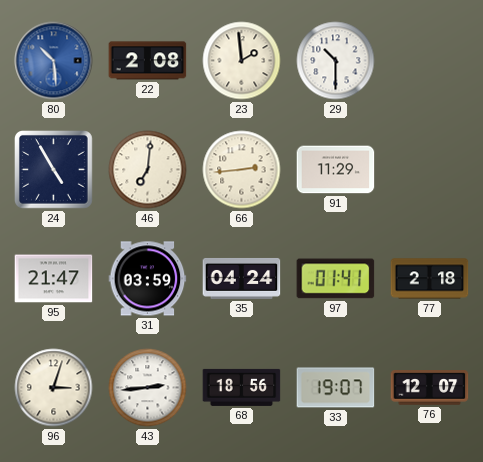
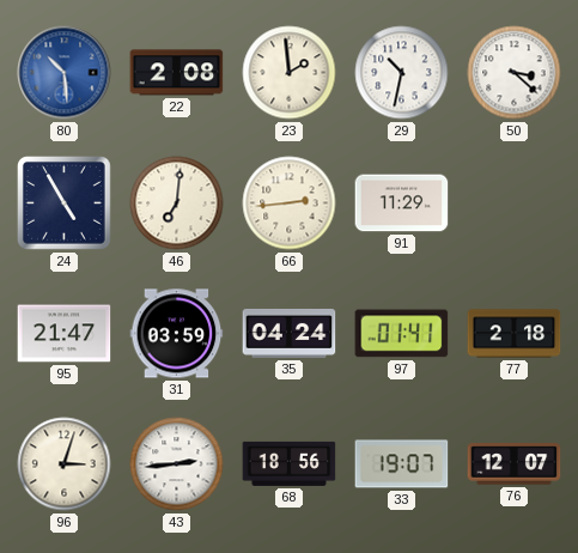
29: 10:30 -> 10:32
50: none -> 3:22
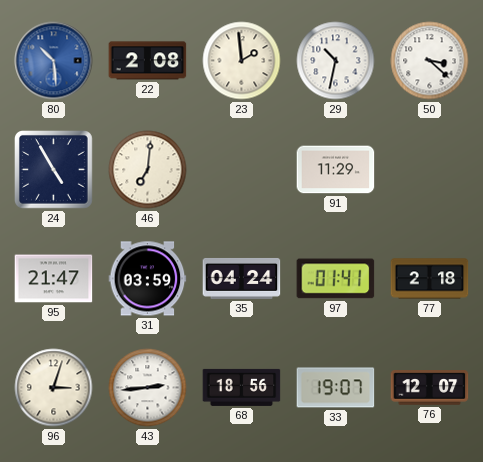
66: 2:44 -> none
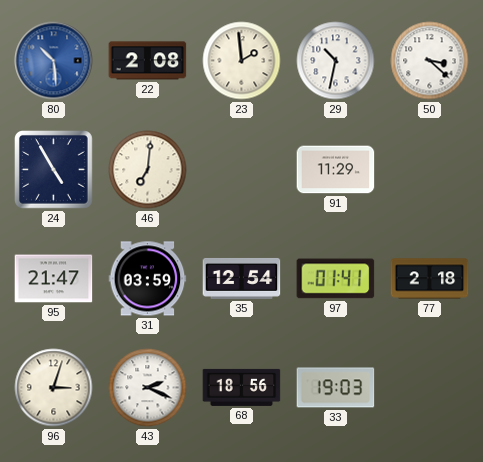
35: 04:24 -> 12:54
43: 2:44 -> 2:19
33: 19:07 -> 19:03
76: 12:07 -> none
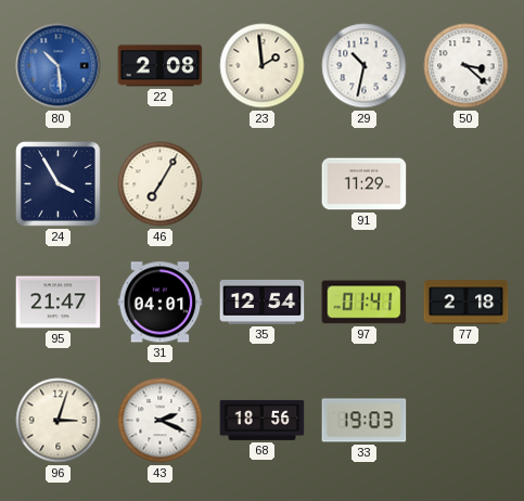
24: 4:55 -> 3:55
46: 7:01 -> 7:05
31: 03:59 -> 04:01
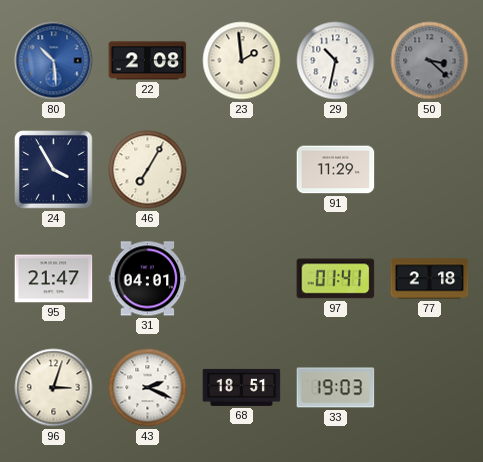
50 dial: white -> grey
35: 12:54 -> none
68: 18:56 -> 18:51
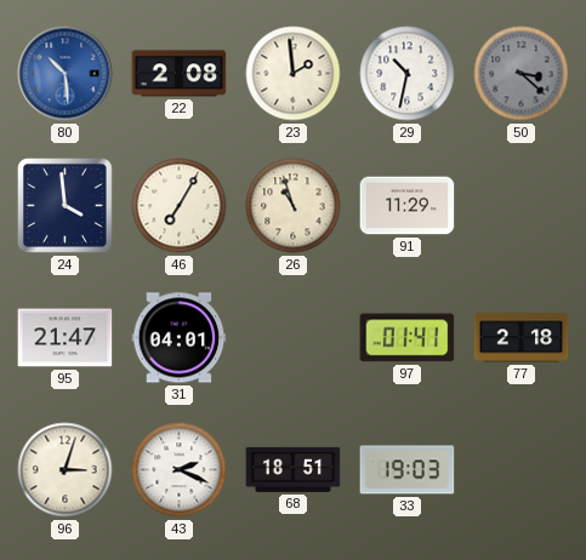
24: 3:55 -> 3:59
26: none -> 10:57
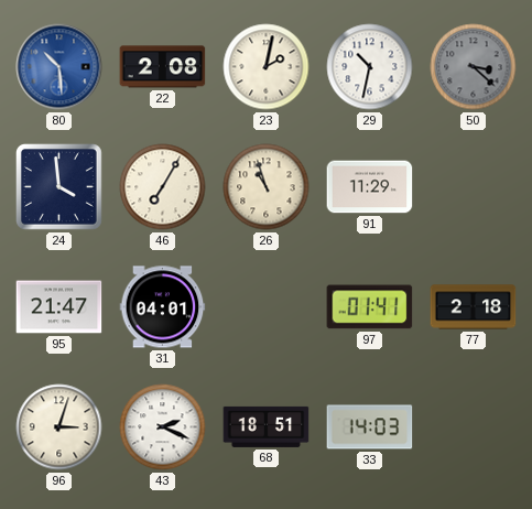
23: 1:59 -> 2:02
33: 19:03 -> 14:03
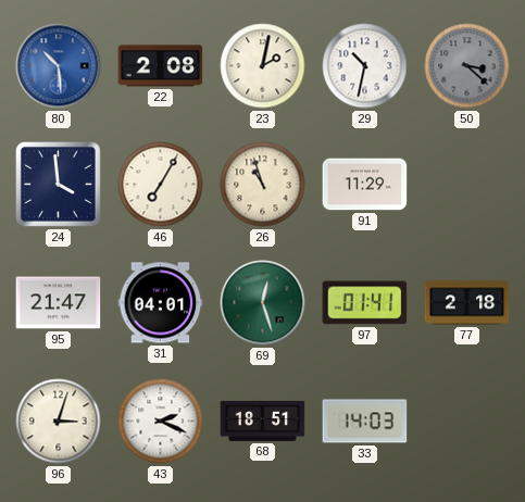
69: none -> 12:27
